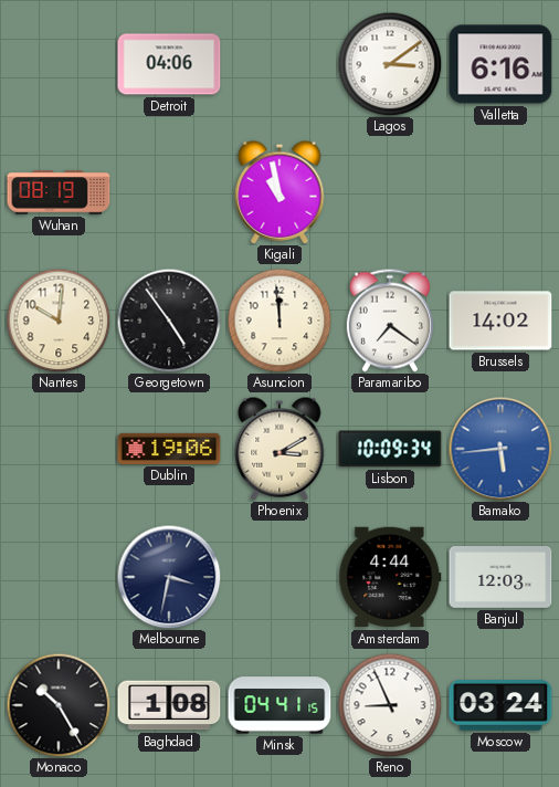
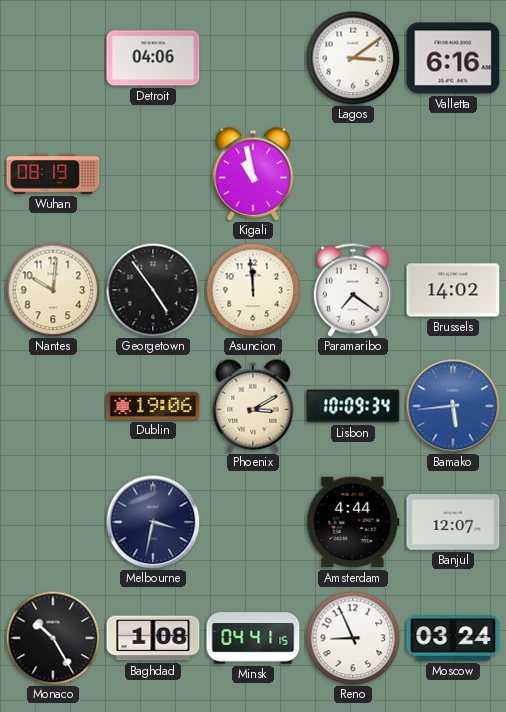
Banjul: 12:03 -> 12:07
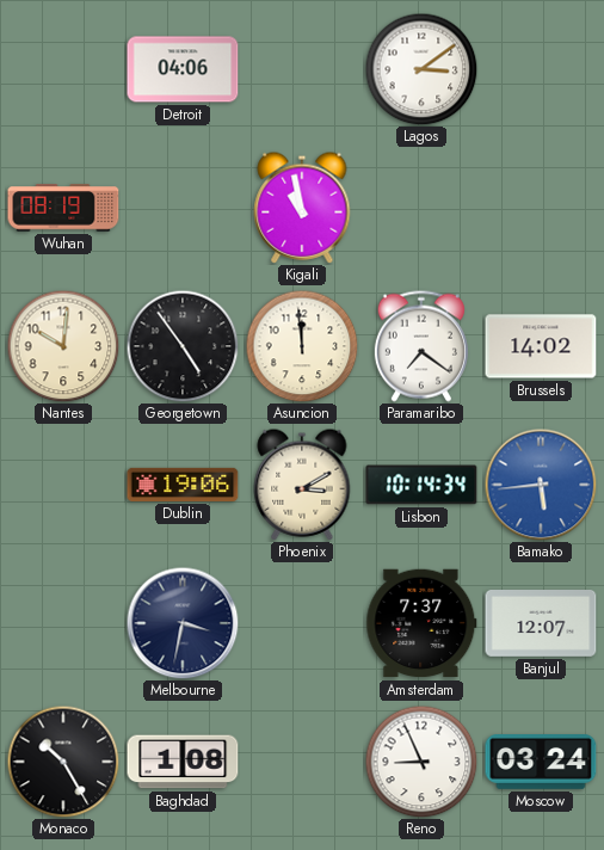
Valletta: 6:16 -> none
Lisbon: 10:09 -> 10:14
Amsterdam: 4:44 -> 7:37
Minsk: 04:41 -> none
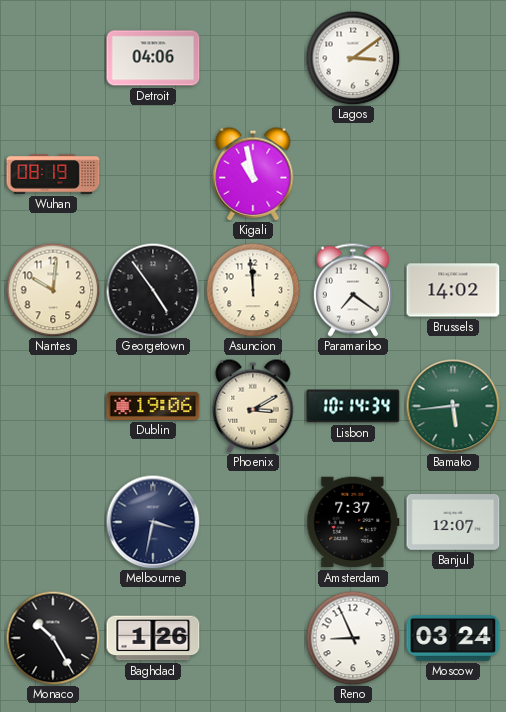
Bamako dial: blue -> green
Baghdad: 1:08 -> 1:26
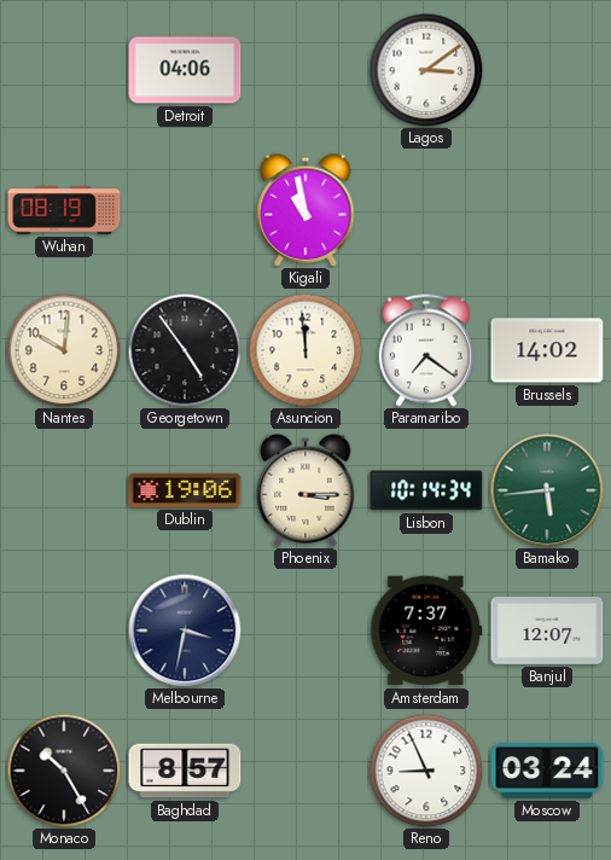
Phoenix: 3:10 -> 3:15
Baghdad: 1:26 -> 8:57
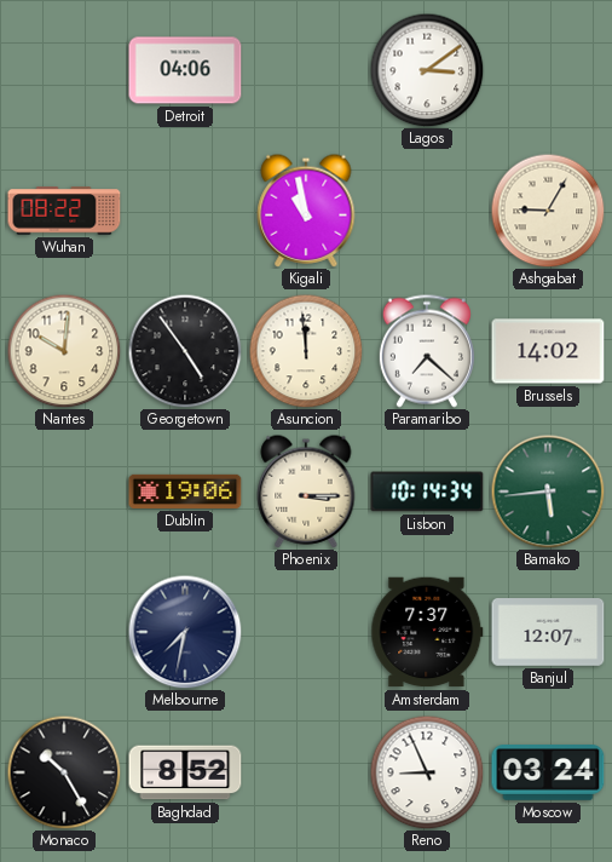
Wuhan: 08:19 -> 08:22
Ashgabat: none -> 9:05
Paramaribo: 7:21 -> 7:22
Melbourne: 3:32 -> 7:32
Baghdad: 8:57 -> 8:52
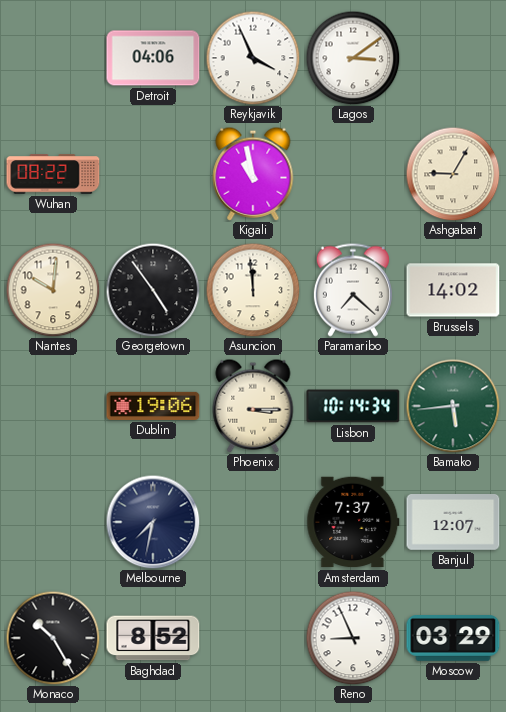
Reykjavik: none -> 3:56
Moscow: 03:24 -> 03:29
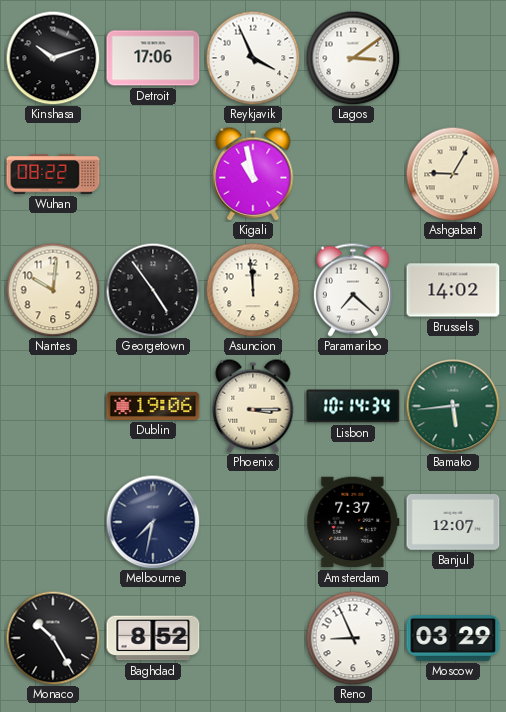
Kinshasa: none -> 10:12
Detroit: 04:06 -> 17:06
